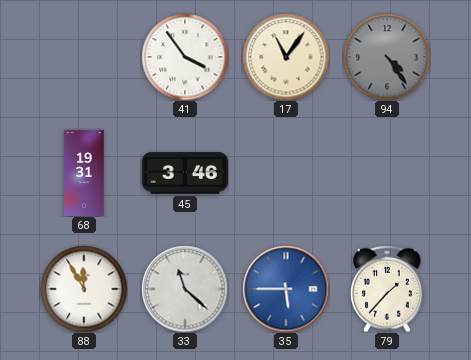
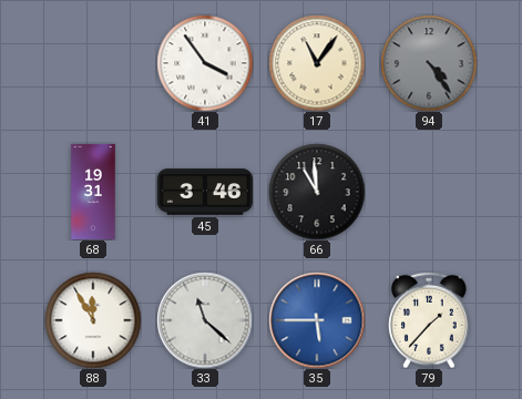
66: none -> 10:59
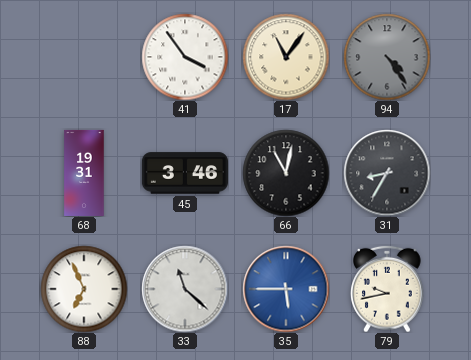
66: 10:59 -> 11:02
31: none -> 8:35
88: 11:55 -> 6:56
79: 1:37 -> 9:43
